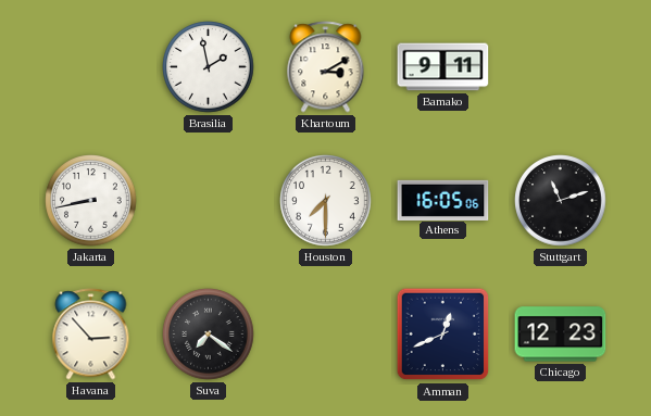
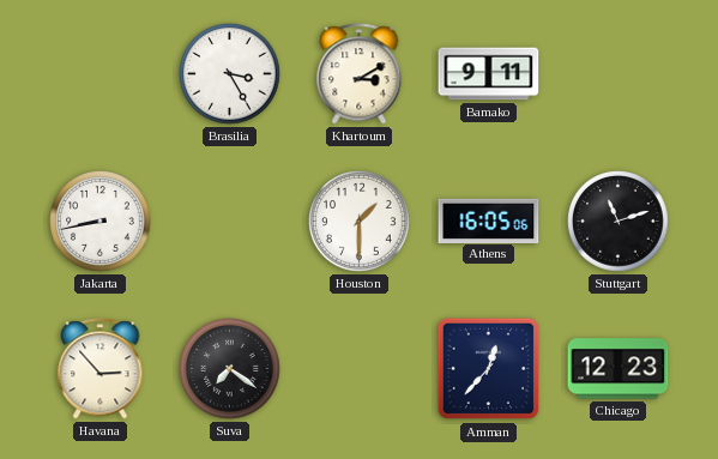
Brasilia: 1:58 -> 3:25
Houston: 7:30 -> 1:30
Amman: 12:41 -> 12:37
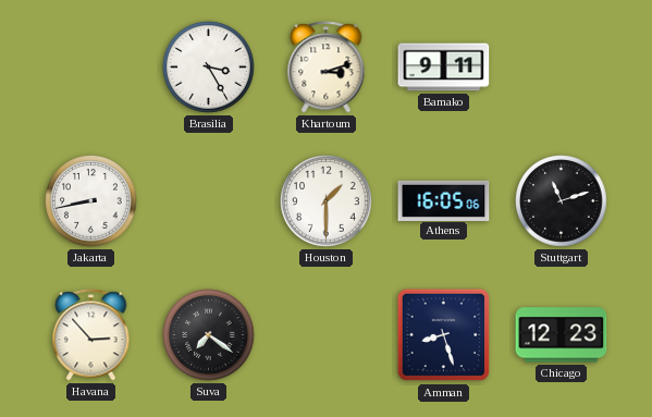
Khartoum: 3:10 -> 3:12
Amman: 12:37 -> 8:27
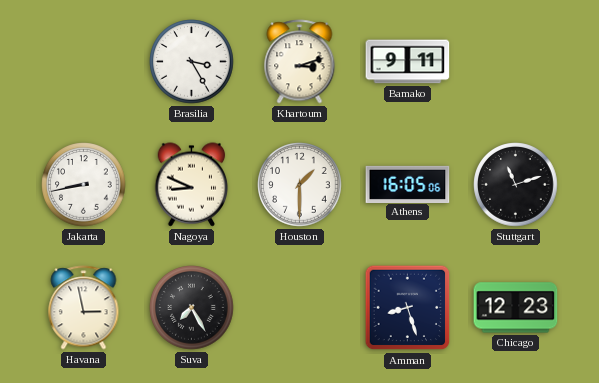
Nagoya: none -> 8:49
Havana: 2:53 -> 2:58
Suva: 7:21 -> 7:25
